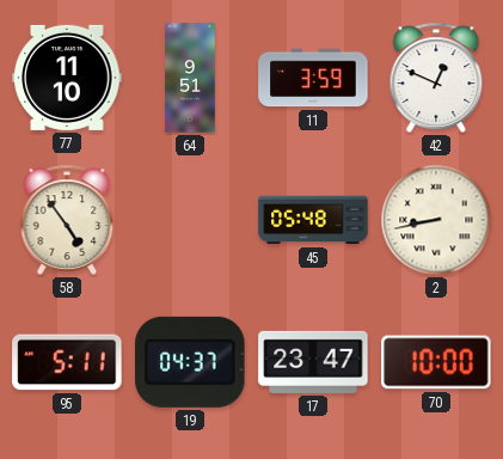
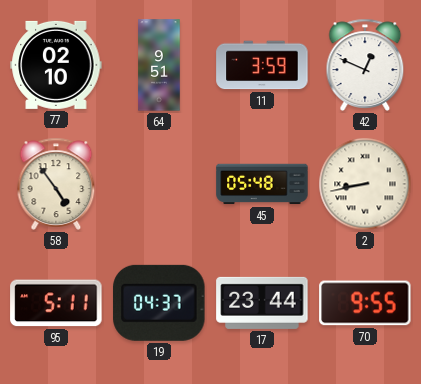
77: 11:10 -> 02:10
17: 23:47 -> 23:44
70: 10:00 -> 9:55
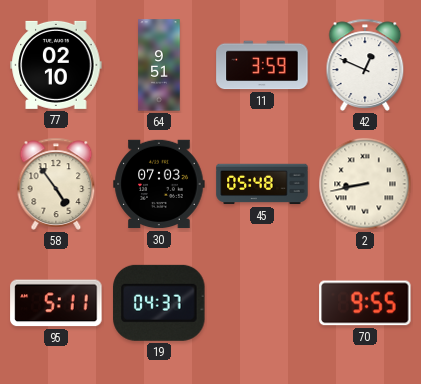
30: none -> 07:03
17: 23:44 -> none
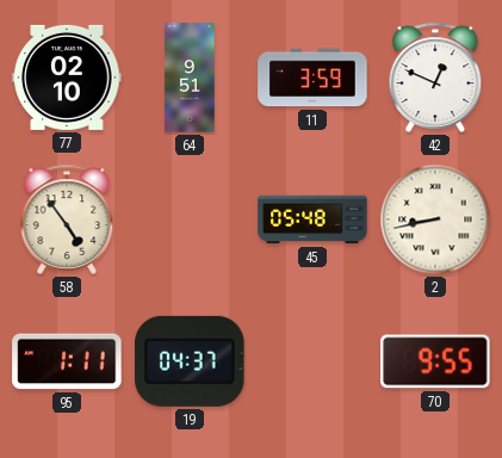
30: 07:03 -> none
95: 5:11 -> 1:11
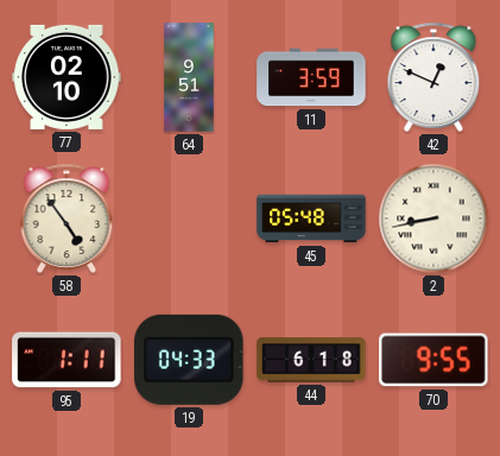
19: 04:37 -> 04:33
44: none -> 6:18
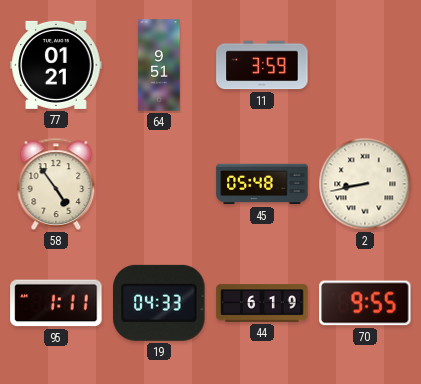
77: 02:10 -> 01:21
42: 12:49 -> none
44: 6:18 -> 6:19
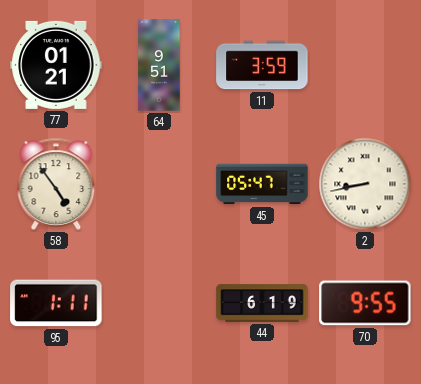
45: 05:48 -> 05:47
19: 04:33 -> none
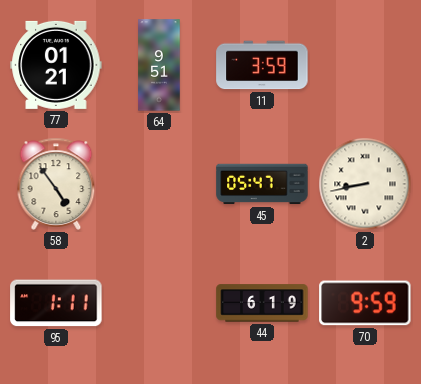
70: 9:55 -> 9:59
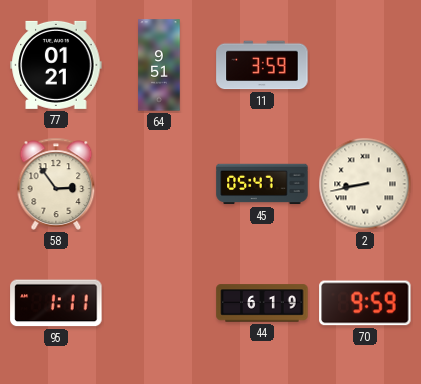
58: 4:54 -> 2:54
